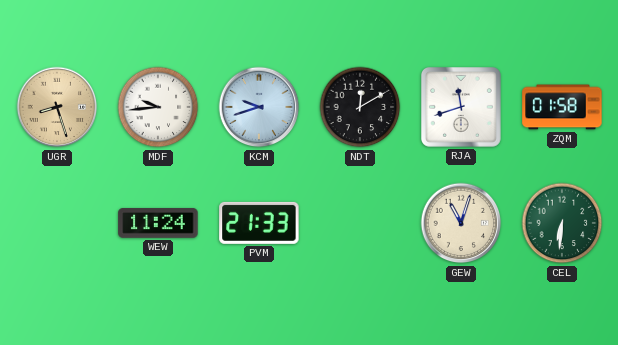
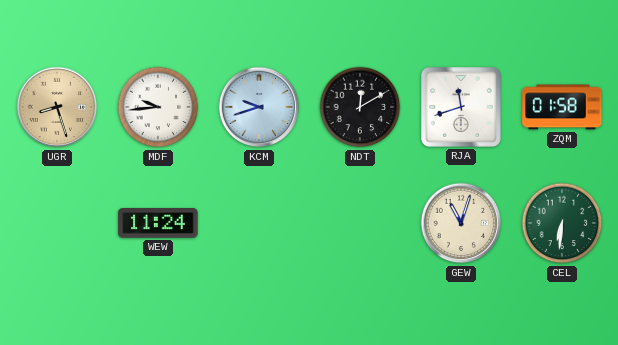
PVM: 21:33 -> none
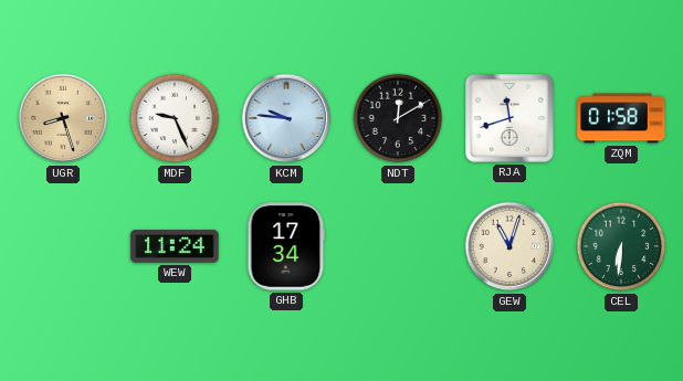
MDF: 9:44 -> 9:26
KCM: 9:42 -> 9:46
GHB: none -> 17:34
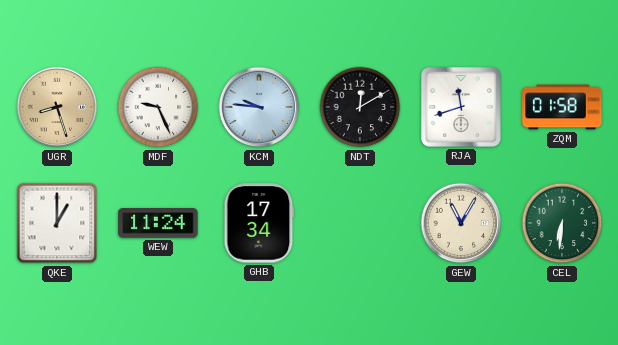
QKE: none -> 1:00
GEW: 11:03 -> 11:05
